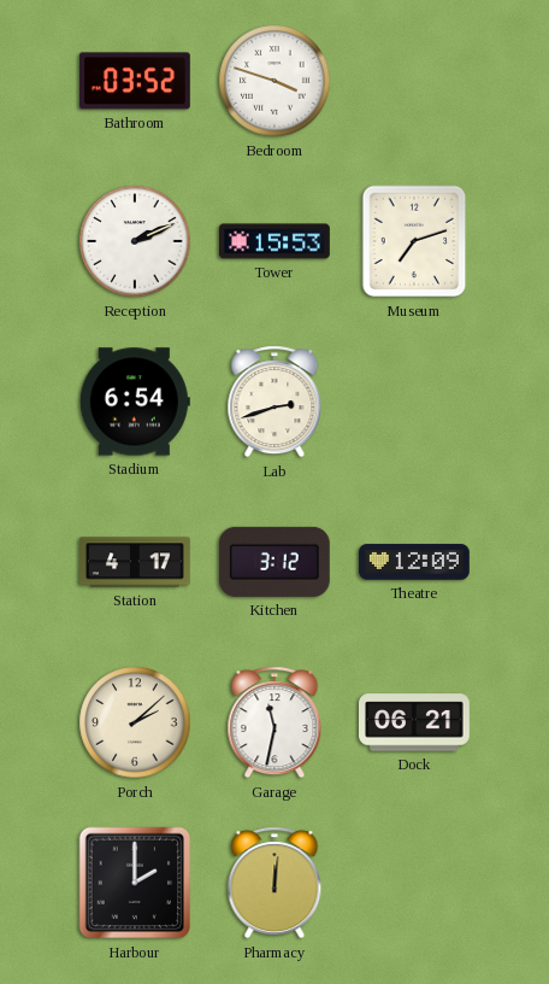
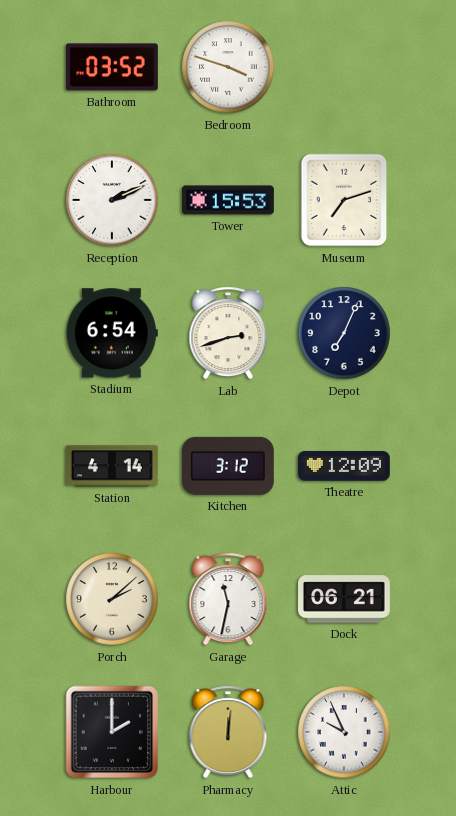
Depot: none -> 7:04
Station: 4:17 -> 4:14
Attic: none -> 9:56
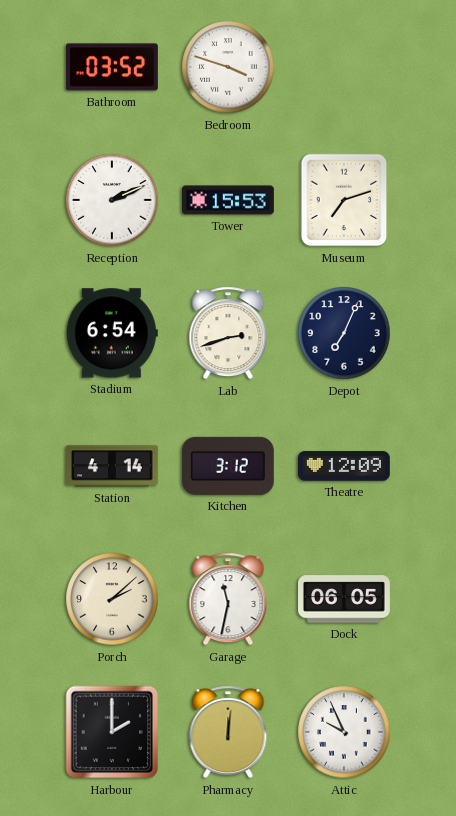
Dock: 06:21 -> 06:05
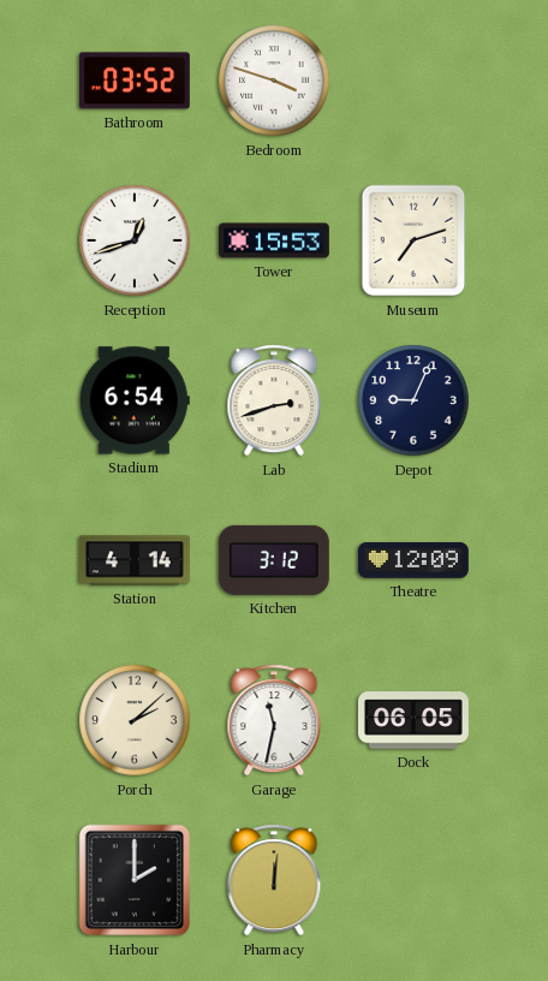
Reception: 2:11 -> 12:42
Depot: 7:04 -> 9:04
Attic: 9:56 -> none
